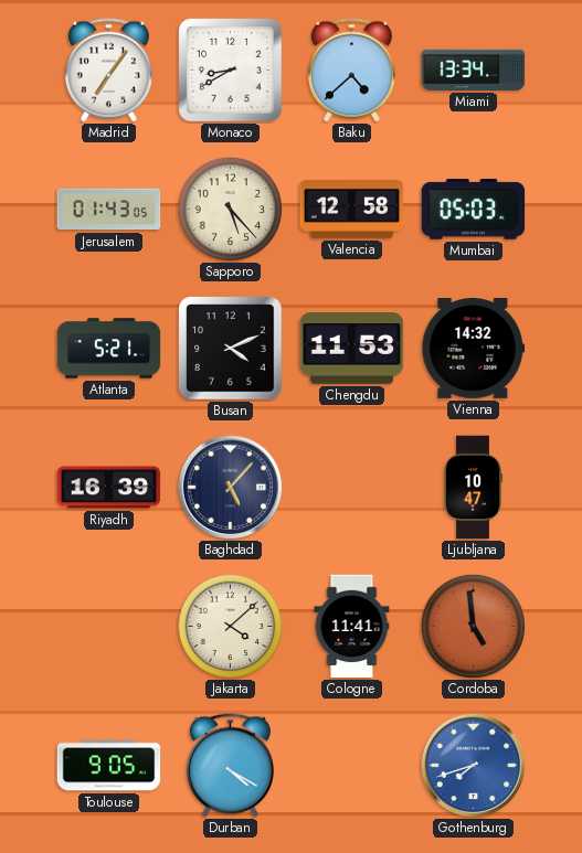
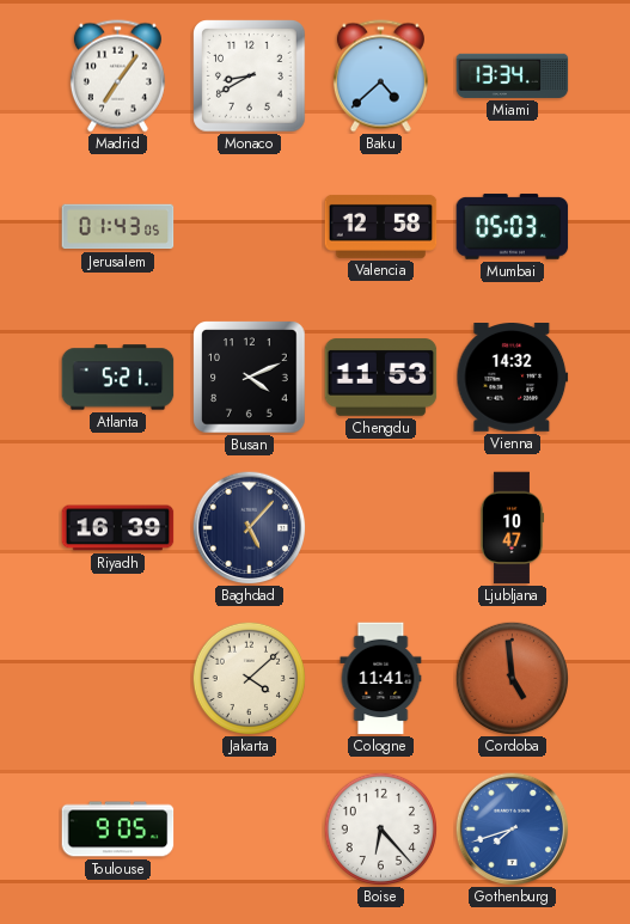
Sapporo: 5:23 -> none
Durban: 4:20 -> none
Boise: none -> 6:23
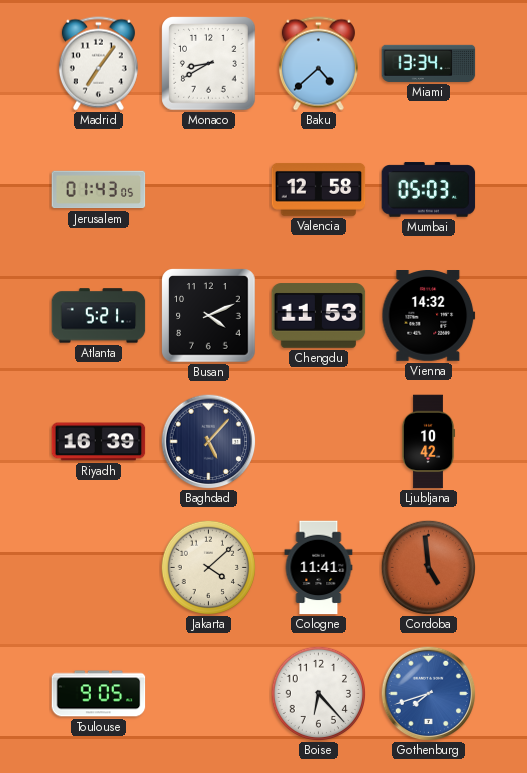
Ljubljana: 10:47 -> 10:42
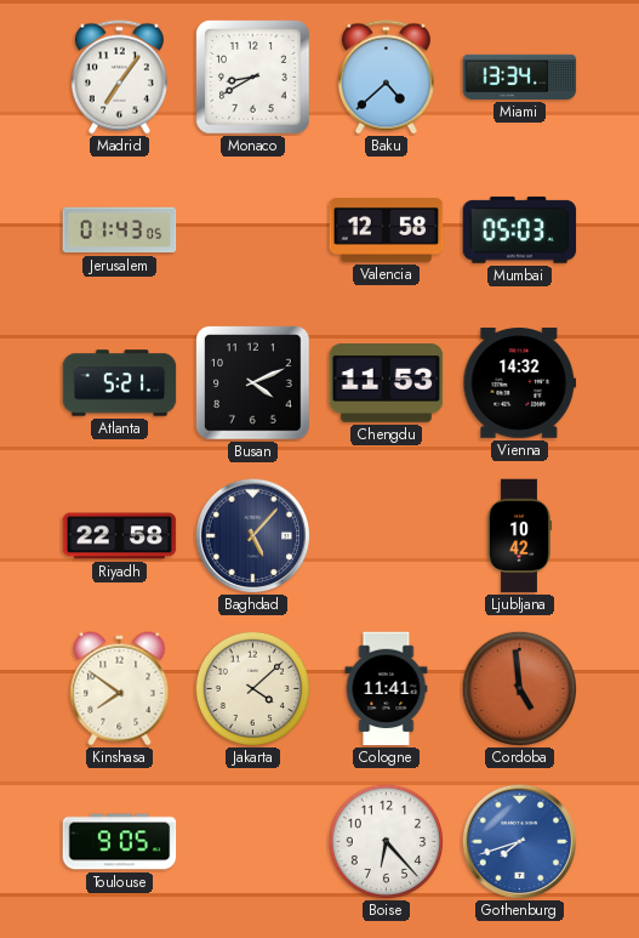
Riyadh: 16:39 -> 22:58
Kinshasa: none -> 7:51
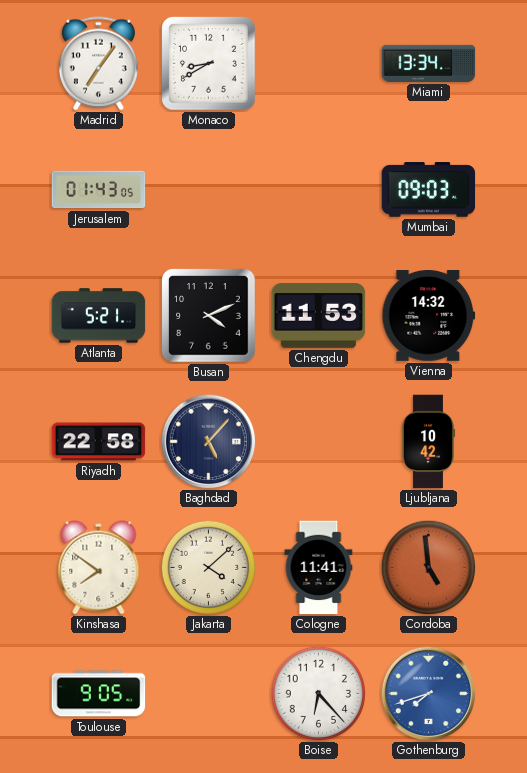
Baku: 4:38 -> none
Valencia: 12:58 -> none
Mumbai: 05:03 -> 09:03
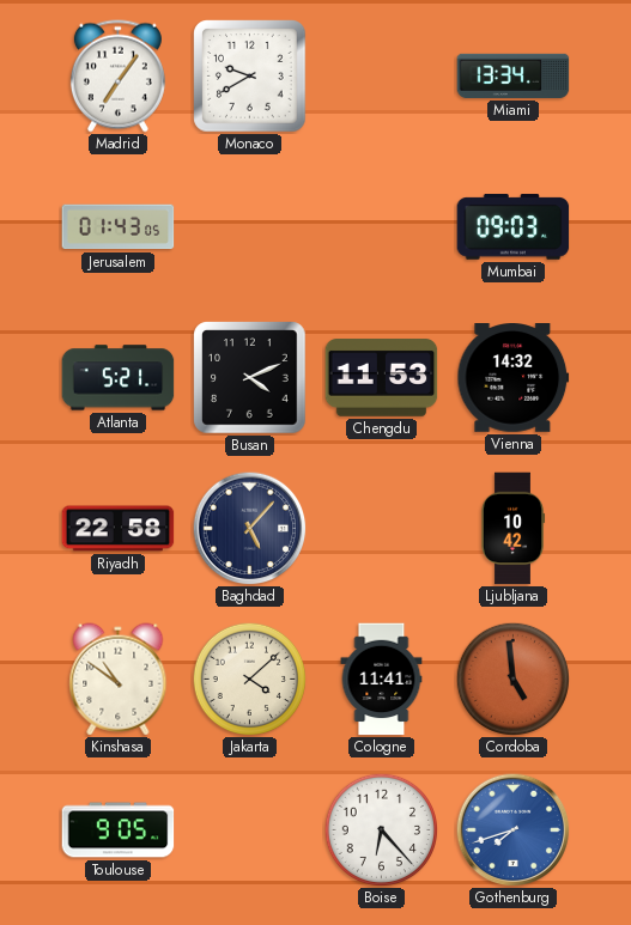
Monaco: 8:40 -> 9:40
Kinshasa: 7:51 -> 10:51
